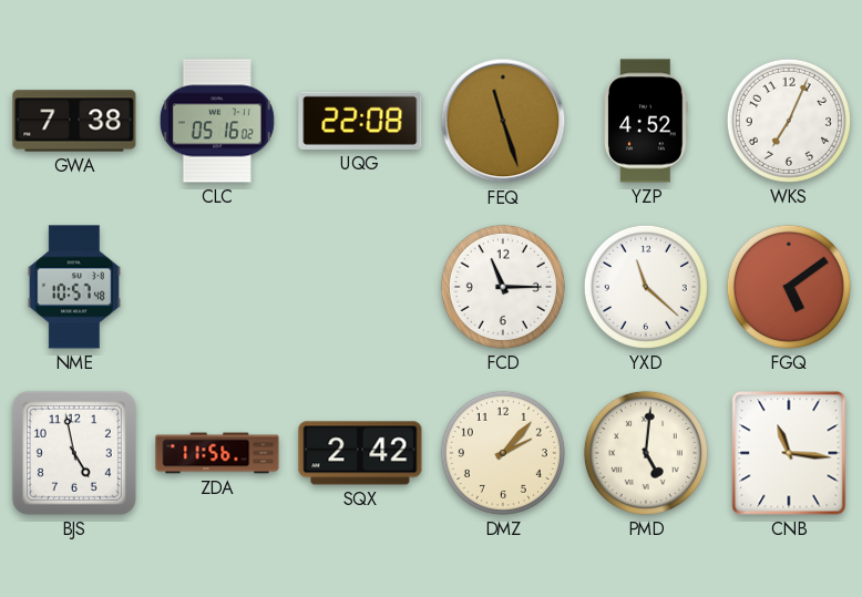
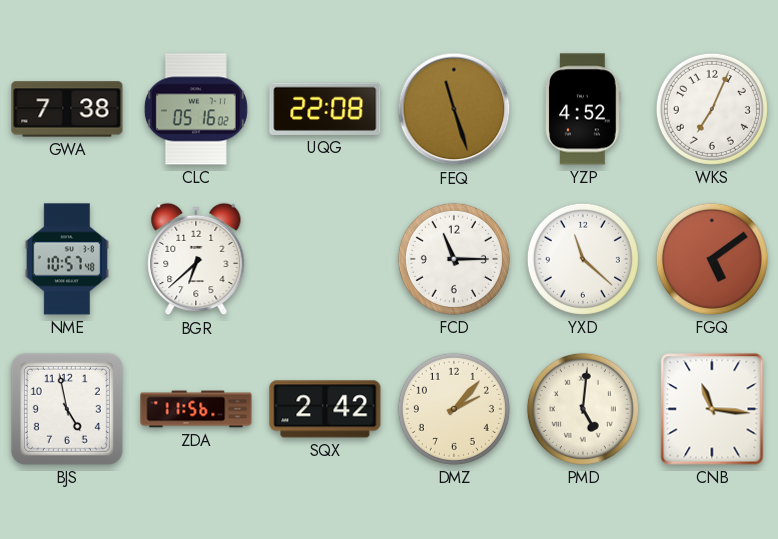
BGR: none -> 6:38
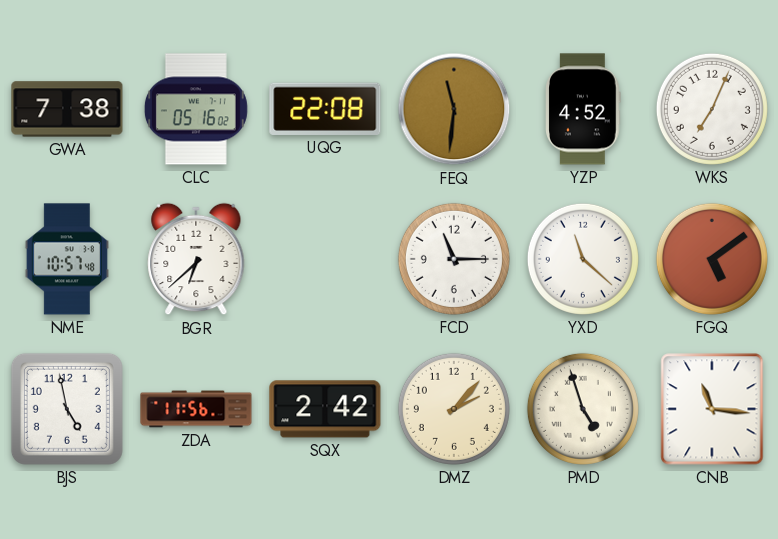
FEQ: 11:27 -> 11:31
PMD: 5:01 -> 4:57
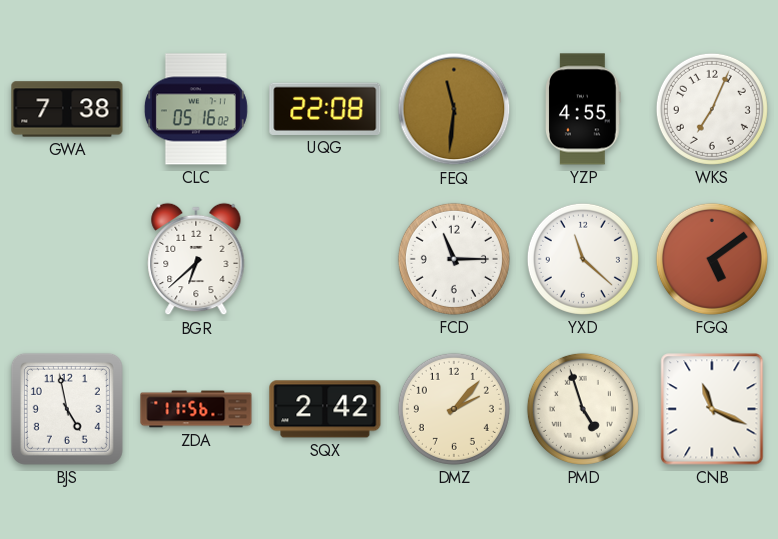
YZP: 4:52 -> 4:55
NME: 10:57 -> none
CNB: 11:16 -> 11:19
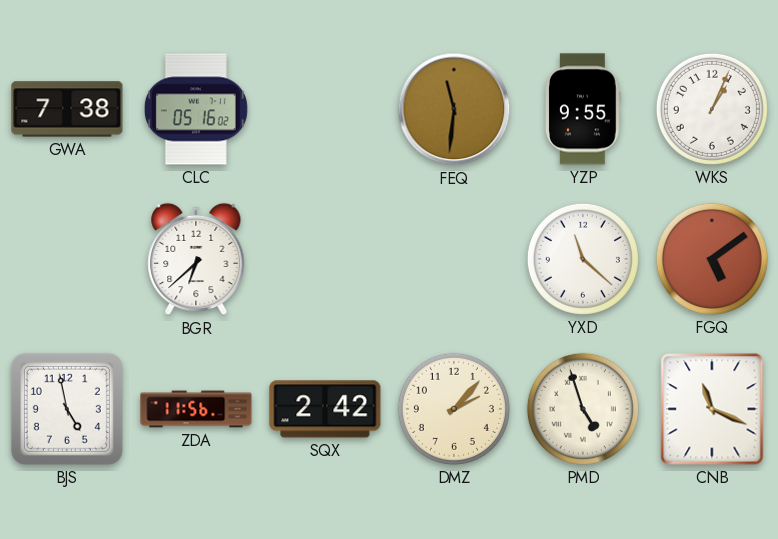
UQG: 22:08 -> none
YZP: 4:55 -> 9:55
WKS: 7:04 -> 1:04
FCD: 11:15 -> none
